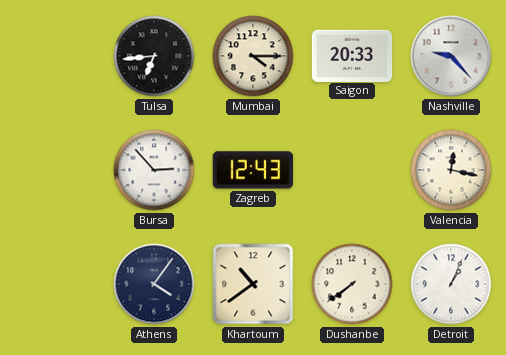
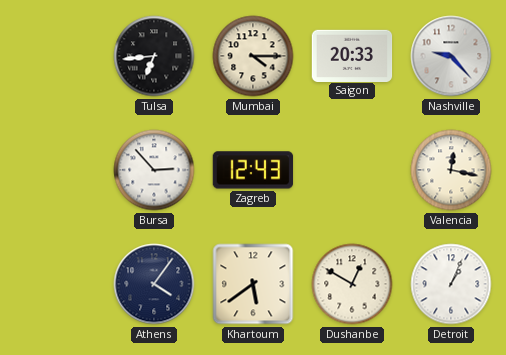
Khartoum: 10:39 -> 5:39
Dushanbe: 7:39 -> 12:50
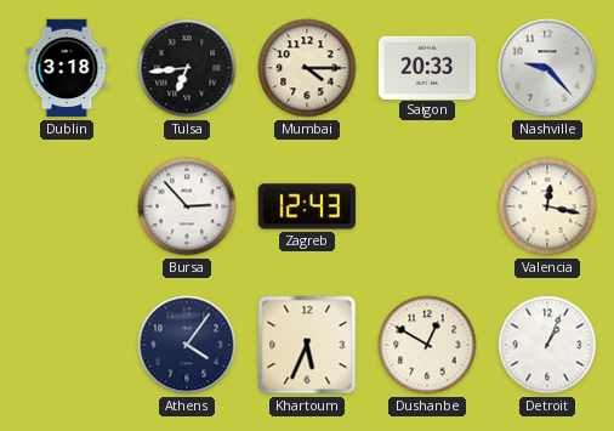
Dublin: none -> 3:18
Khartoum: 5:39 -> 5:34
